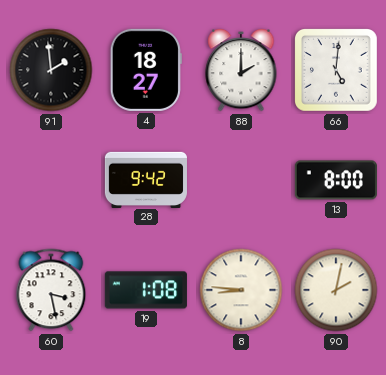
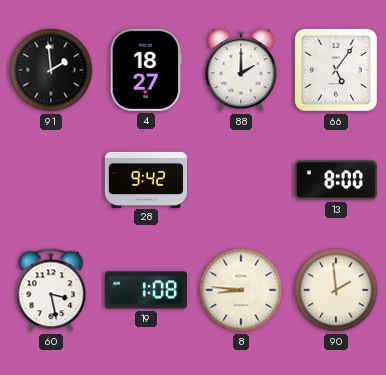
66: 5:01 -> 5:06
90: 2:02 -> 1:59
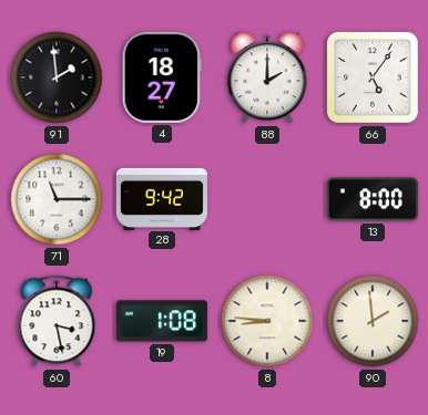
71: none -> 11:15
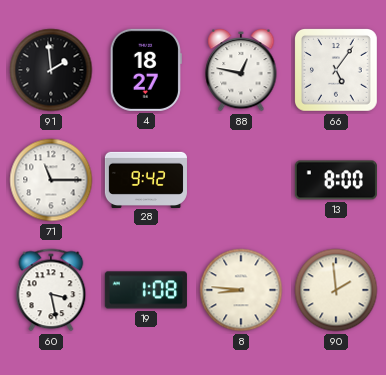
88: 2:00 -> 12:47
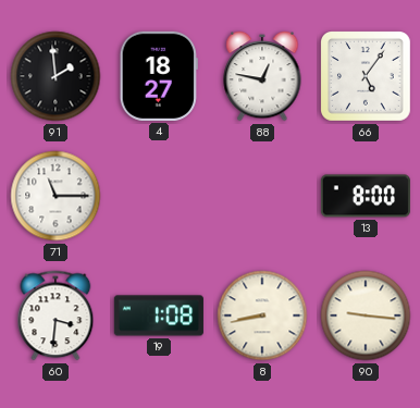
28: 9:42 -> none
60: 3:28 -> 3:31
8: 8:46 -> 8:43
90: 1:59 -> 9:16
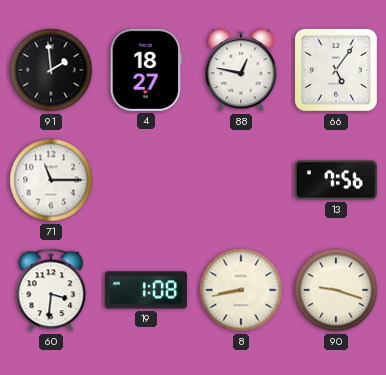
13: 8:00 -> 7:56
90: 9:16 -> 9:18
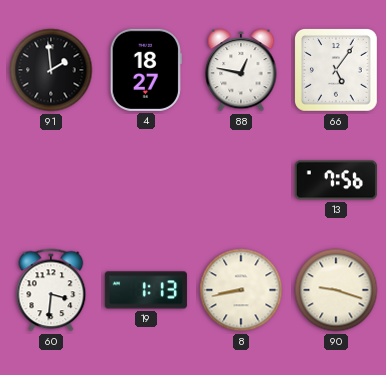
71: 11:15 -> none
19: 1:08 -> 1:13
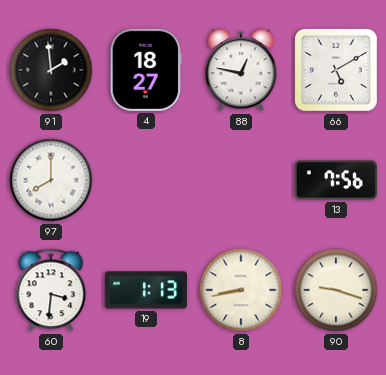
66: 5:06 -> 5:10
97: none -> 8:00
